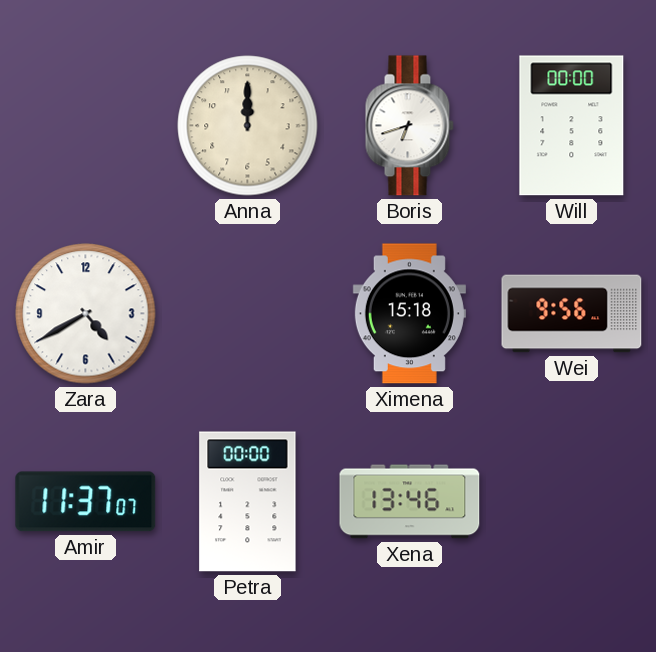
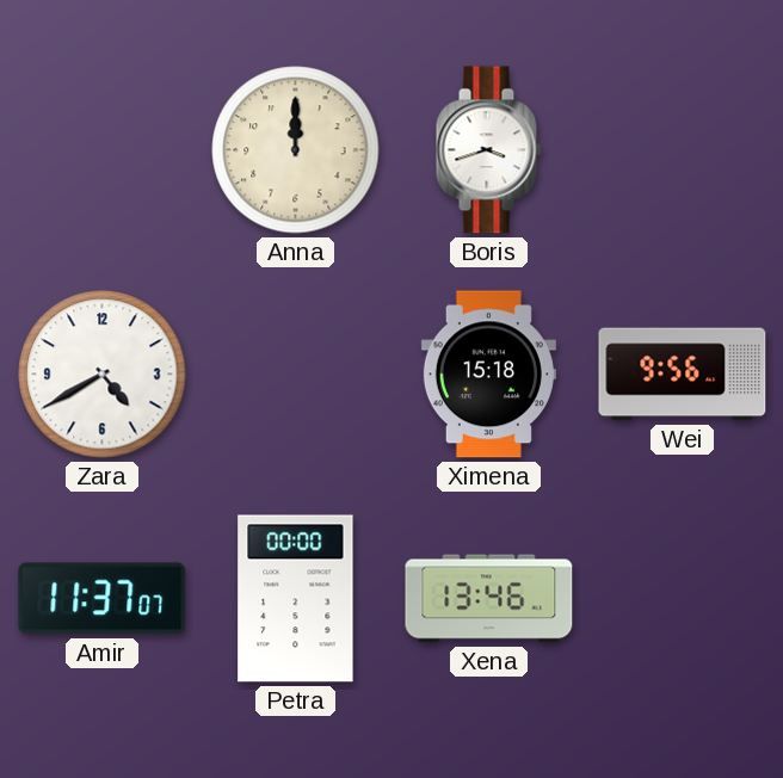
Boris: 6:42 -> 3:42
Will: 00:00 -> none
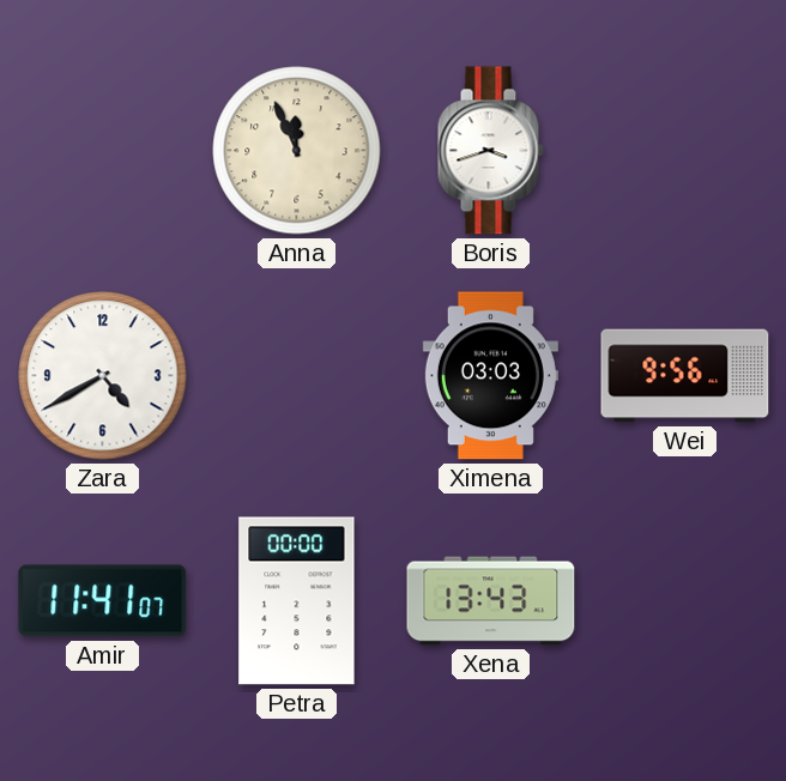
Anna: 12:00 -> 11:56
Ximena: 15:18 -> 03:03
Amir: 11:37 -> 11:41
Xena: 13:46 -> 13:43
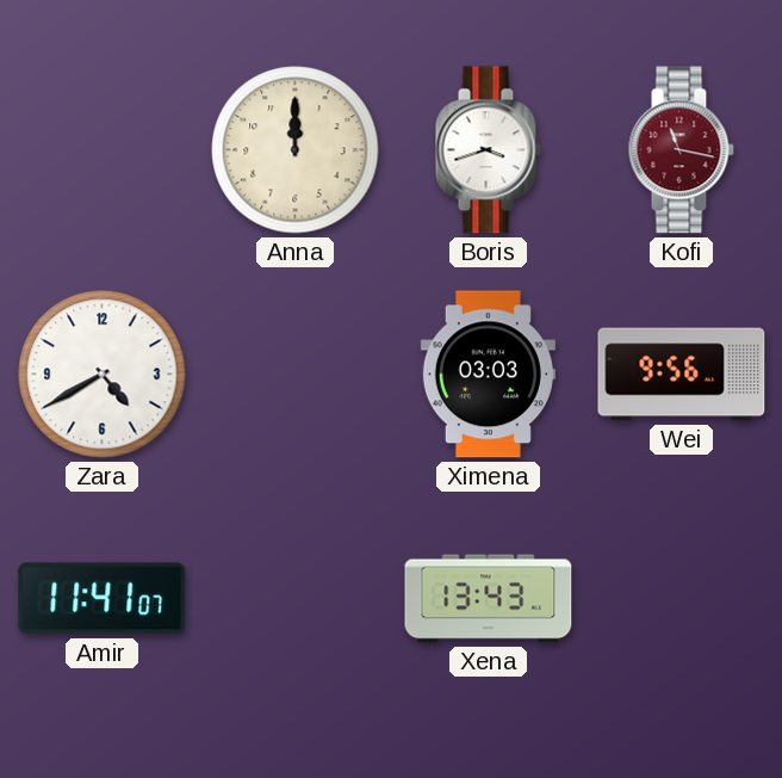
Anna: 11:56 -> 12:00
Kofi: none -> 11:17
Petra: 00:00 -> none
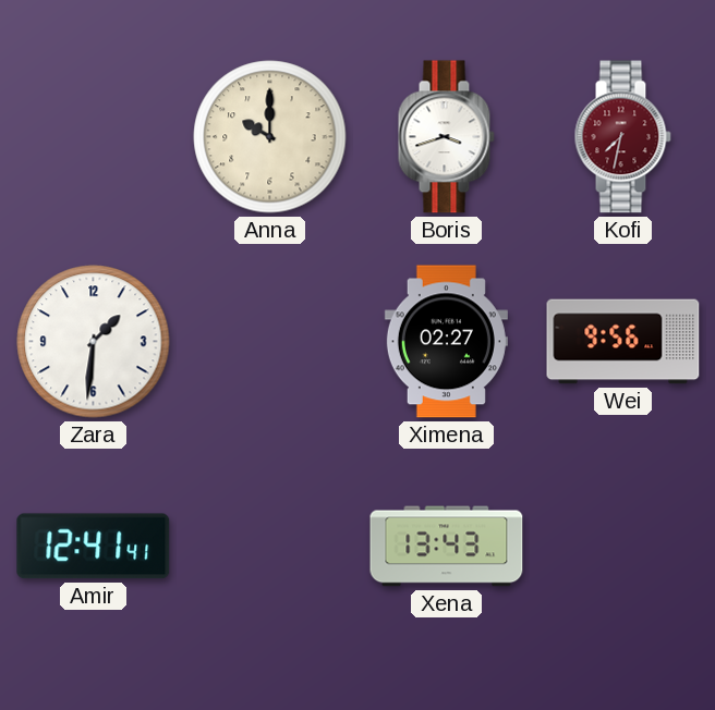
Anna: 12:00 -> 10:00
Kofi: 11:17 -> 7:32
Zara: 4:40 -> 1:31
Ximena: 03:03 -> 02:27
Amir: 11:41 -> 12:41
